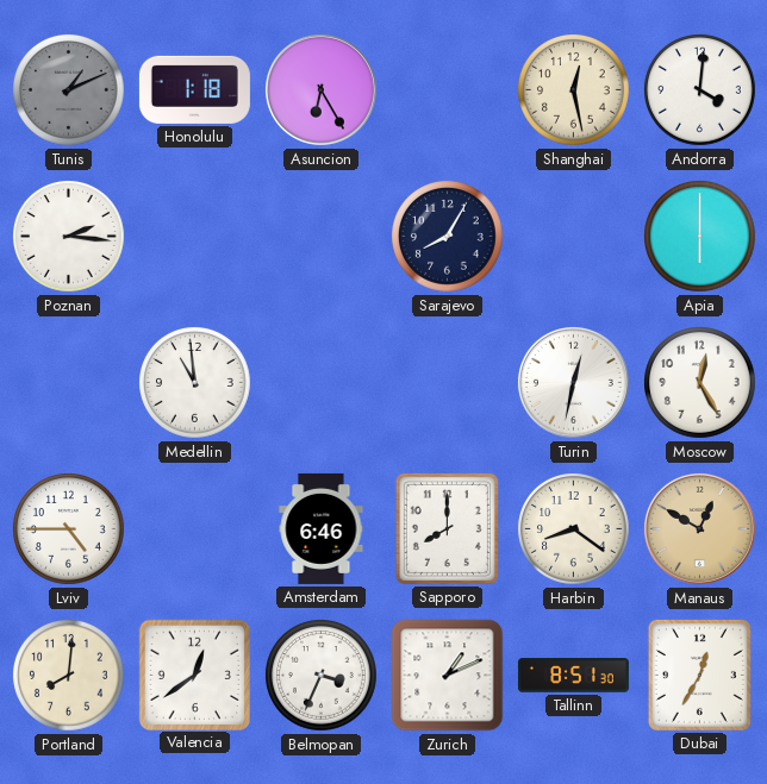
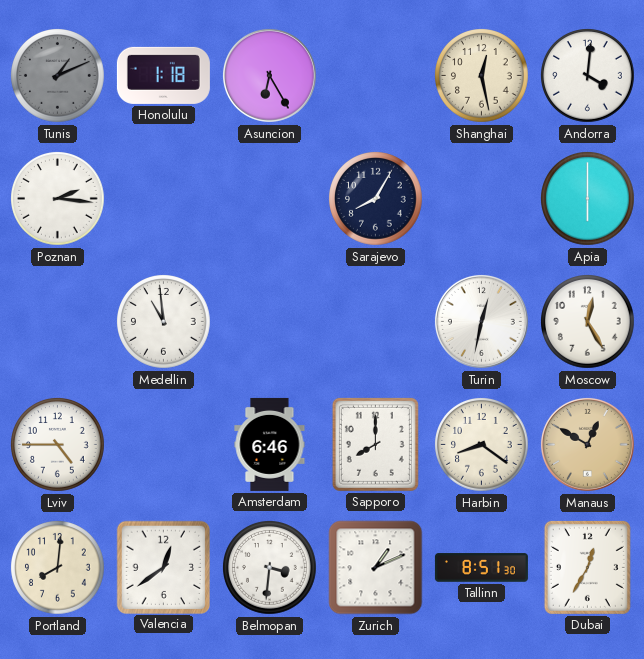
Belmopan: 3:34 -> 3:31
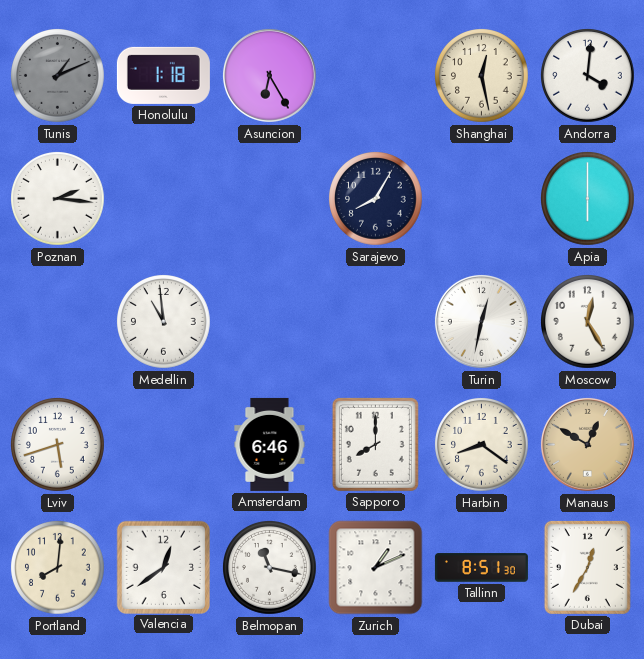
Lviv: 4:45 -> 5:42
Belmopan: 3:31 -> 11:17
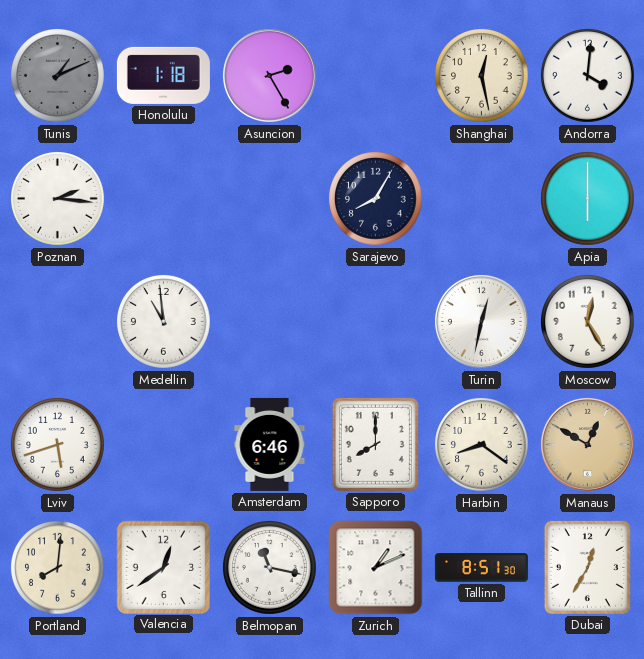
Asuncion: 6:25 -> 2:25
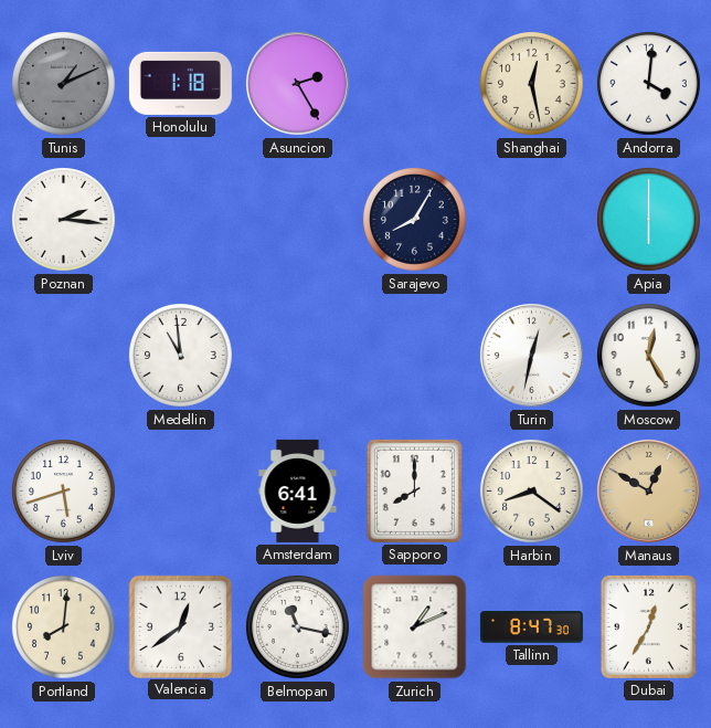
Amsterdam: 6:46 -> 6:41
Tallinn: 8:51 -> 8:47
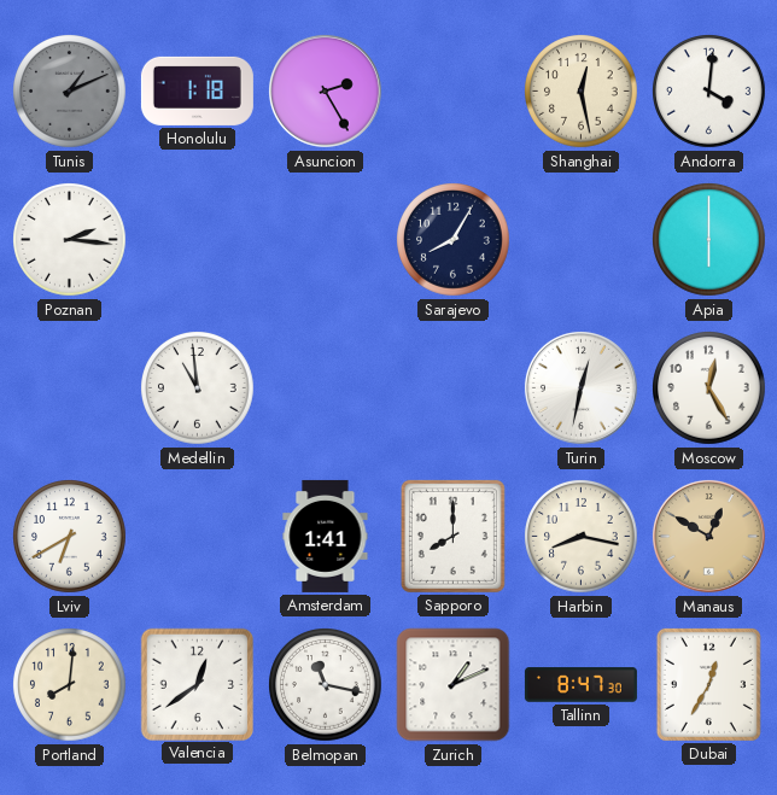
Lviv: 5:42 -> 6:40
Amsterdam: 6:41 -> 1:41
Harbin: 8:21 -> 8:17
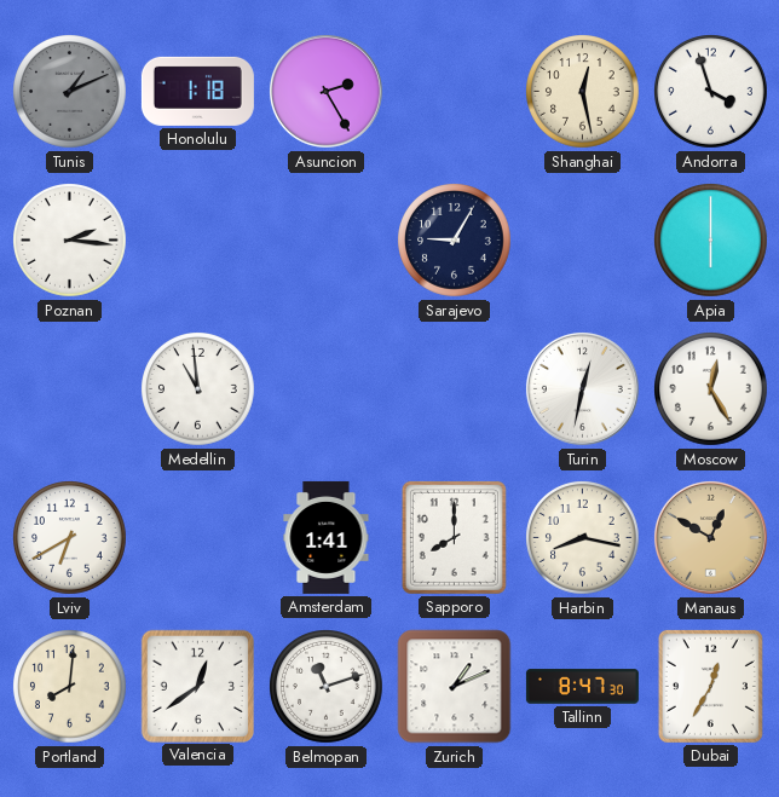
Andorra: 4:01 -> 3:57
Sarajevo: 8:05 -> 9:05
Belmopan: 11:17 -> 11:12
